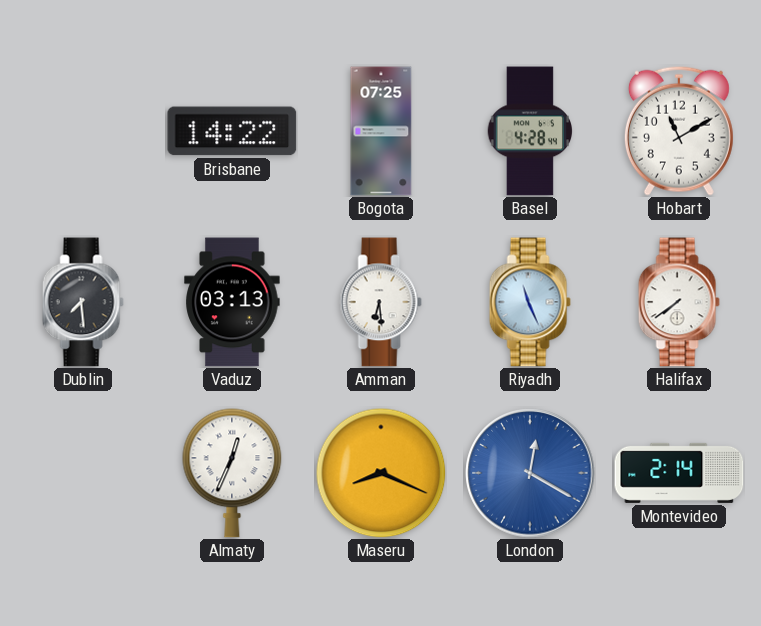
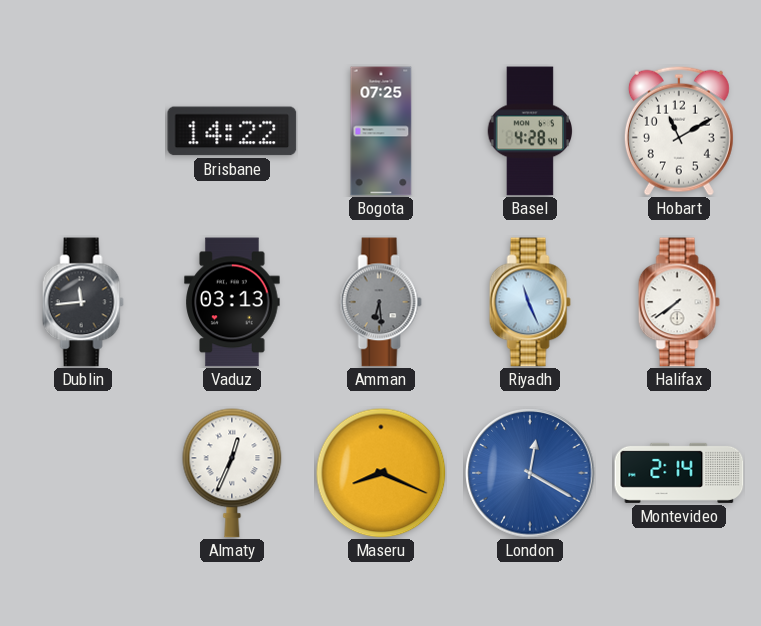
Dublin: 7:29 -> 11:44
Amman dial: white -> grey
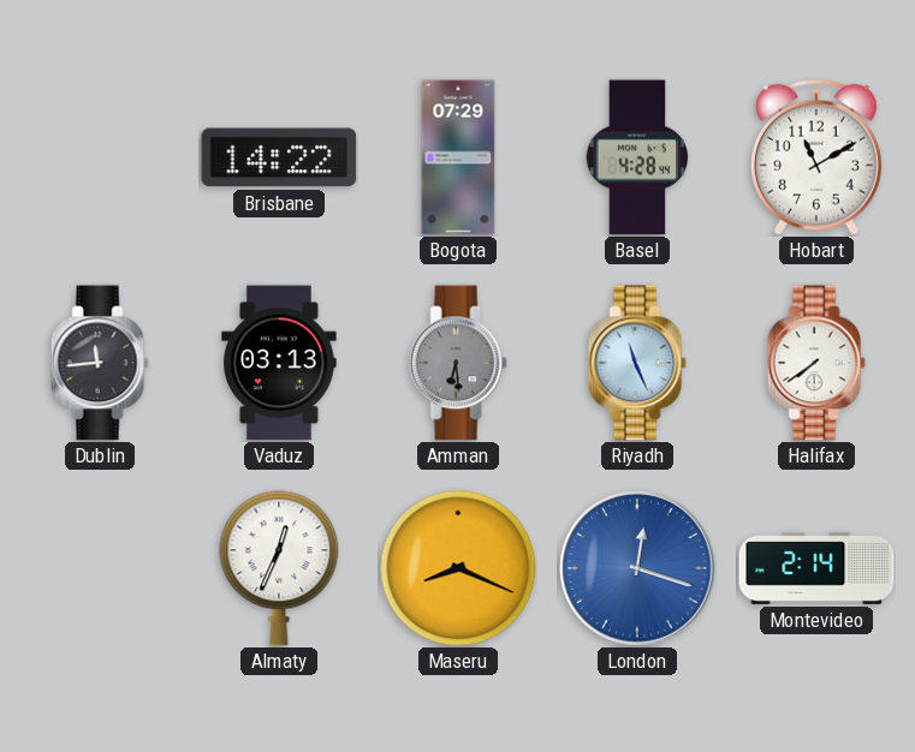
Bogota: 07:25 -> 07:29
London: 12:20 -> 12:18
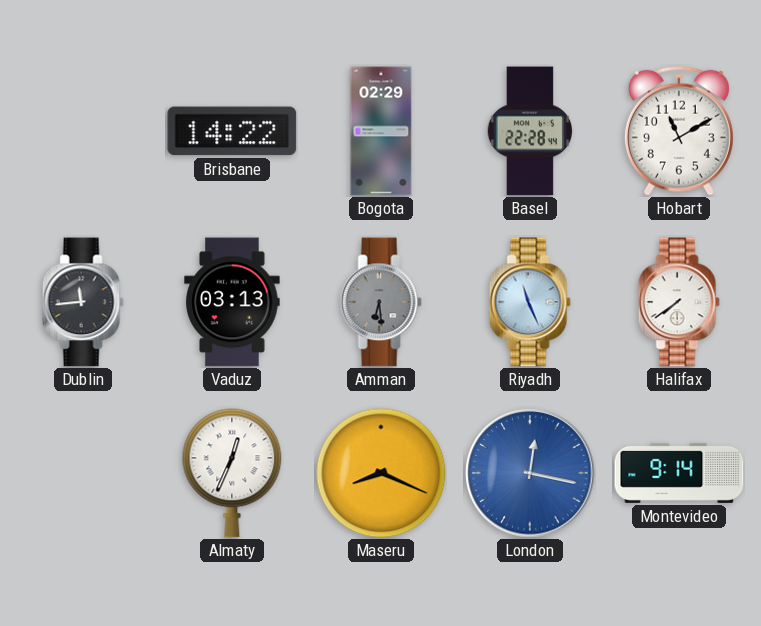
Bogota: 07:29 -> 02:29
Basel: 4:28 -> 22:28
London: 12:18 -> 12:17
Montevideo: 2:14 -> 9:14
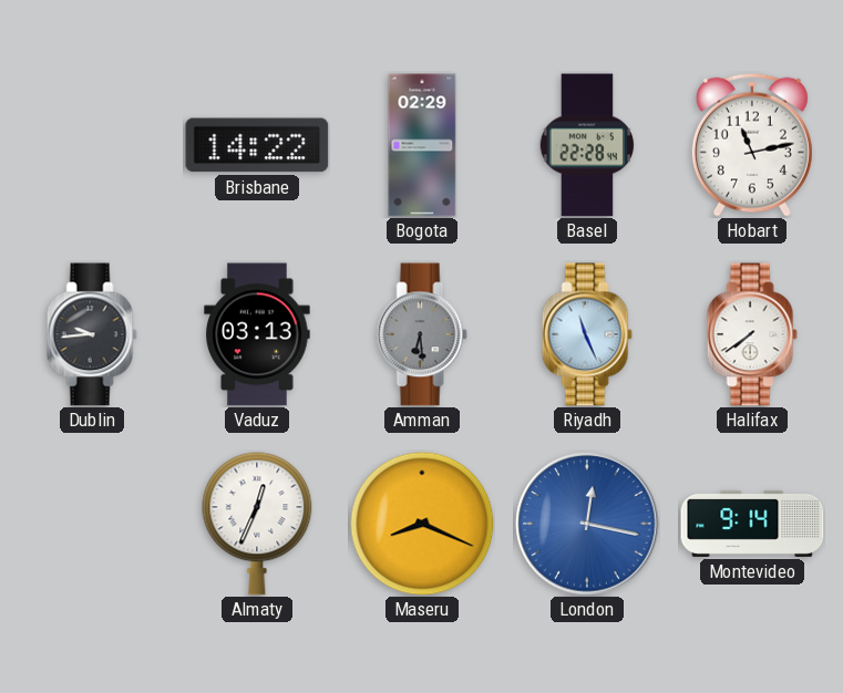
Hobart: 11:10 -> 11:13
Dublin: 11:44 -> 9:44
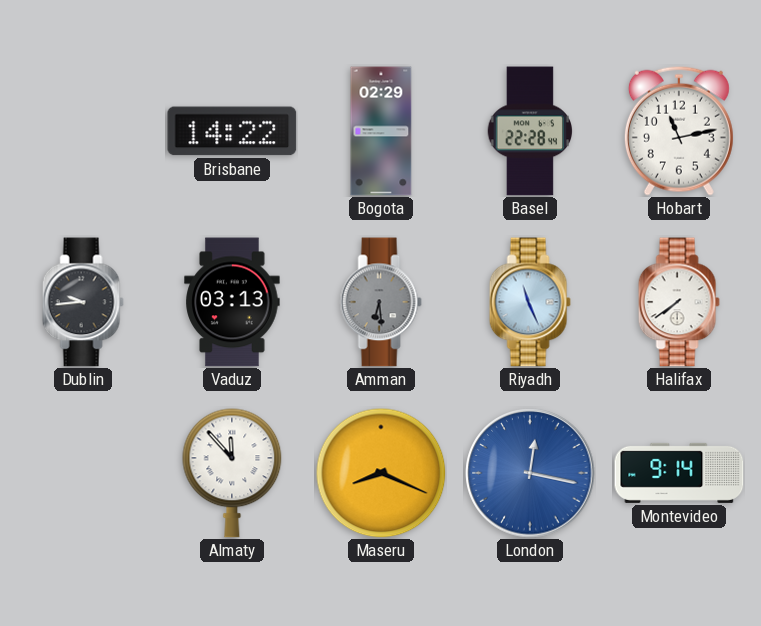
Almaty: 12:34 -> 11:53
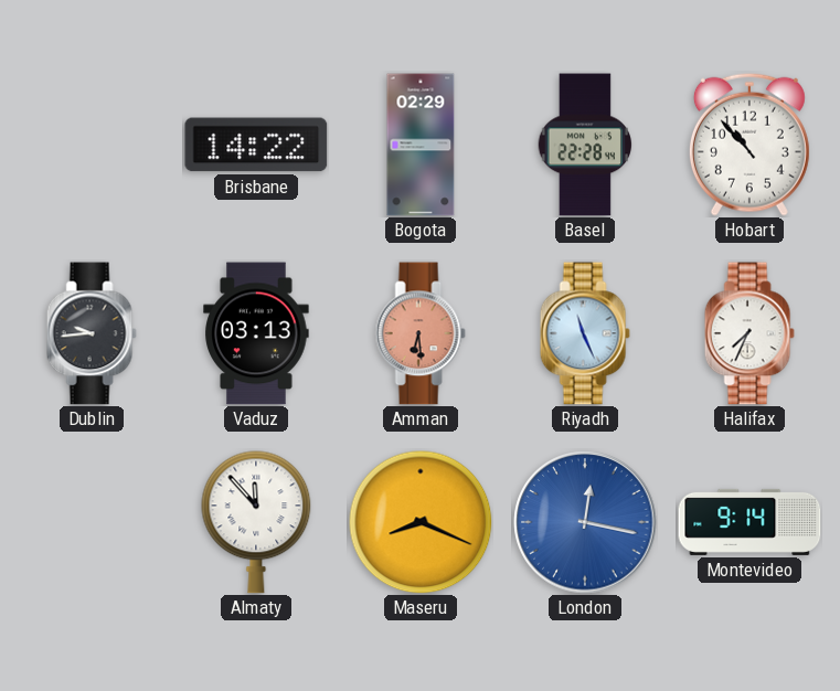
Hobart: 11:13 -> 10:53
Amman dial: grey -> salmon
Halifax: 7:39 -> 7:34
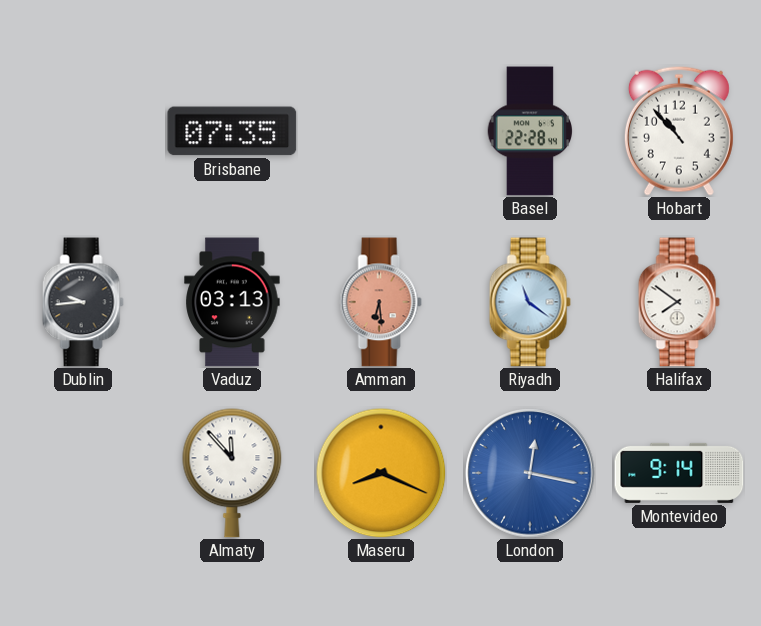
Brisbane: 14:22 -> 07:35
Bogota: 02:29 -> none
Riyadh: 11:26 -> 11:21
Halifax: 7:34 -> 7:51
